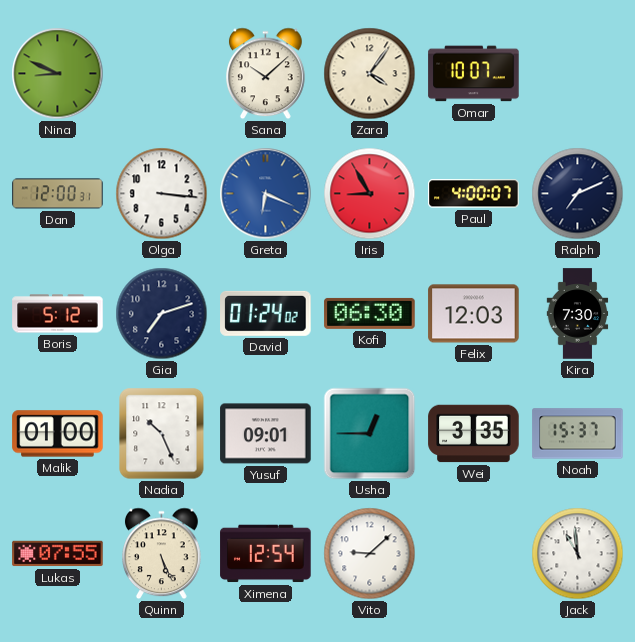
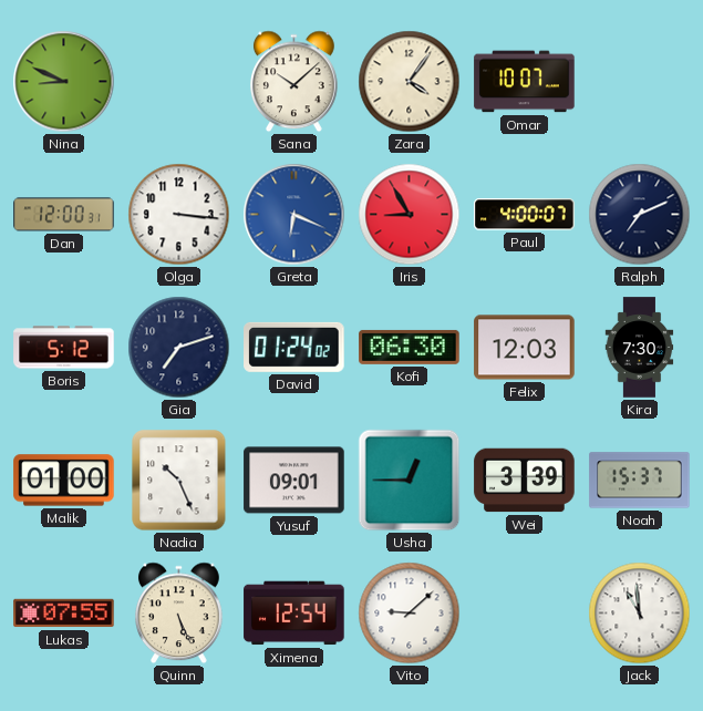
Wei: 3:35 -> 3:39
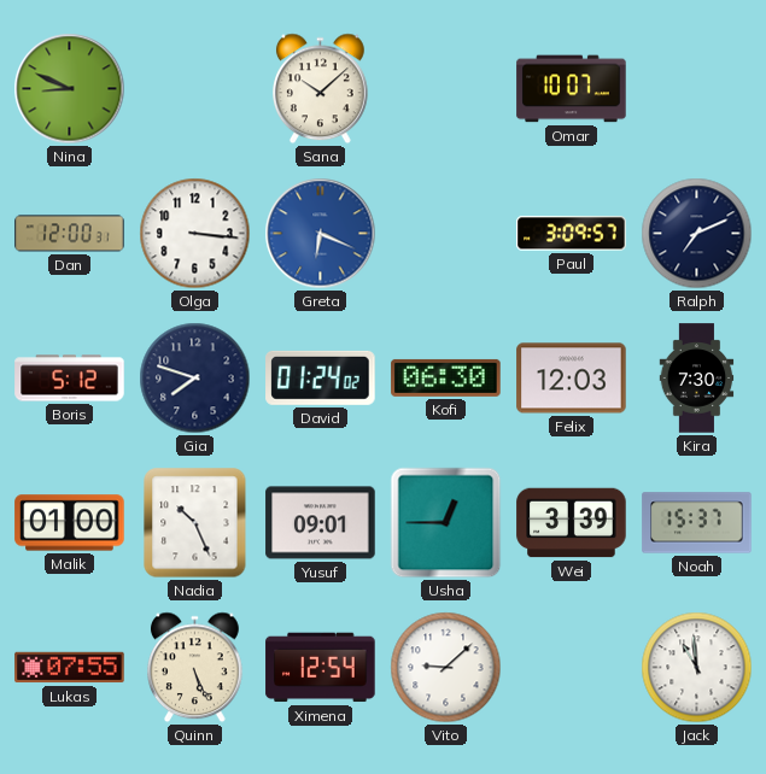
Zara: 4:06 -> none
Iris: 8:55 -> none
Paul: 4:00 -> 3:09
Gia: 7:12 -> 7:48
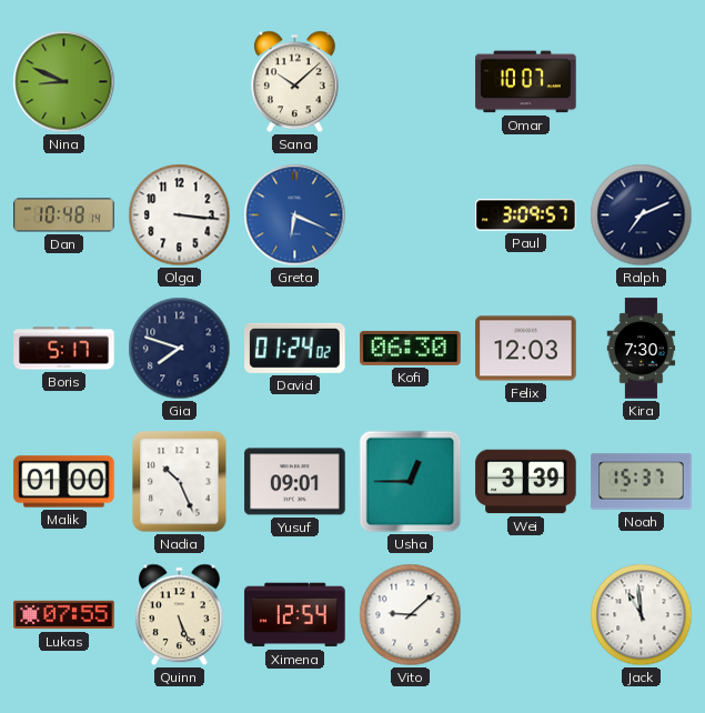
Dan: 12:00 -> 10:48
Boris: 5:12 -> 5:17
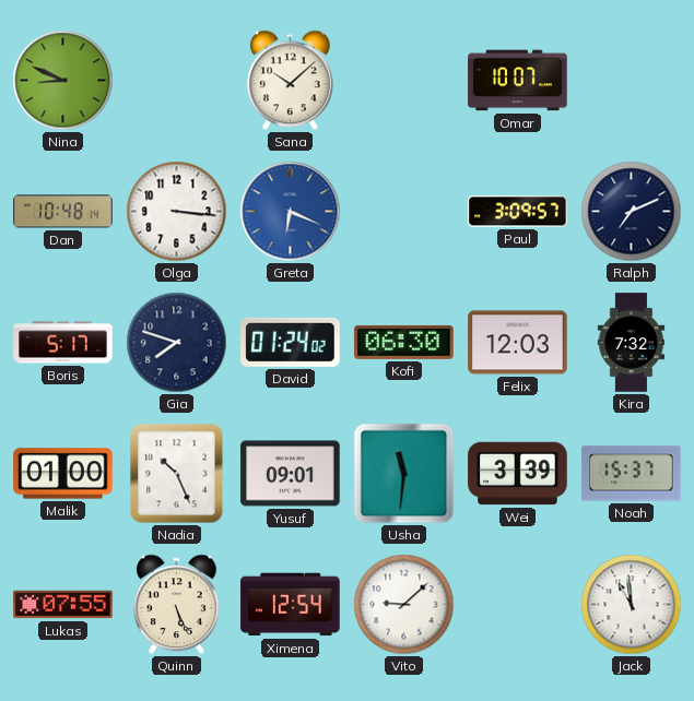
Kira: 7:30 -> 7:32
Usha: 12:45 -> 11:31
